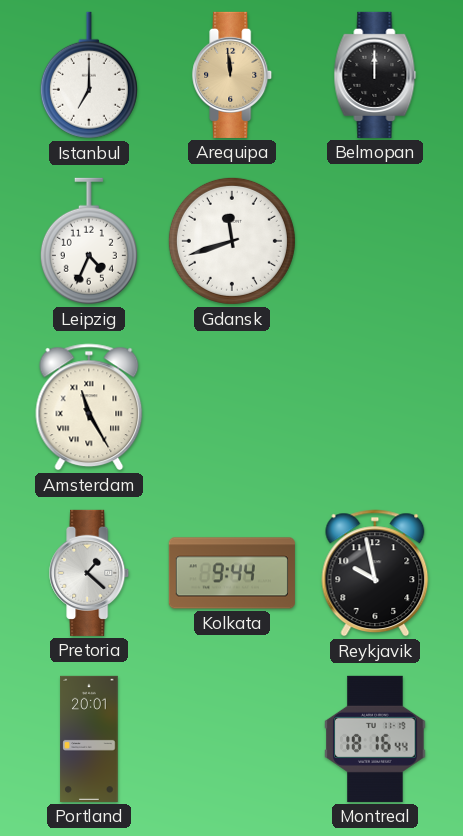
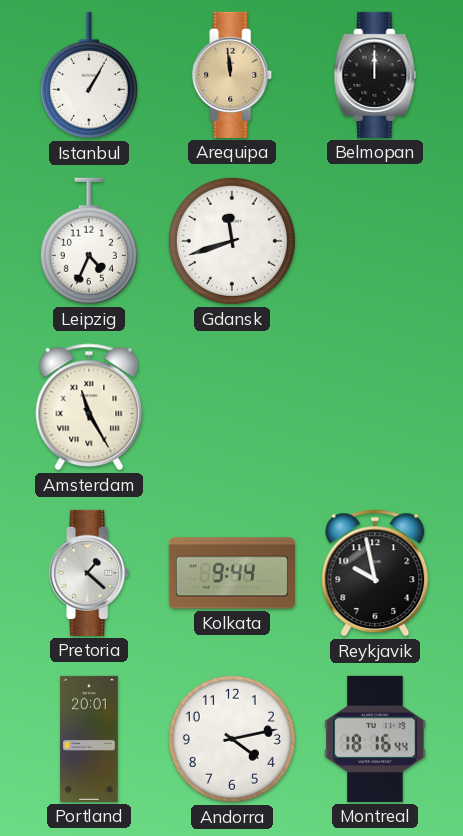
Istanbul: 7:00 -> 1:05
Andorra: none -> 4:13
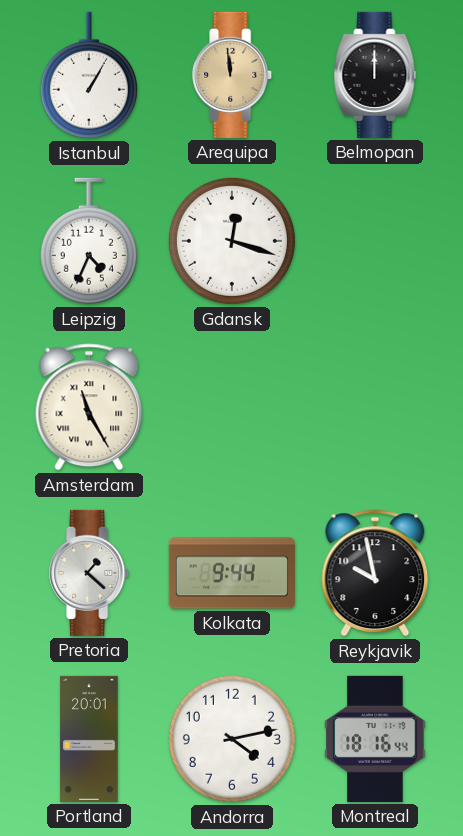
Gdansk: 11:42 -> 12:18
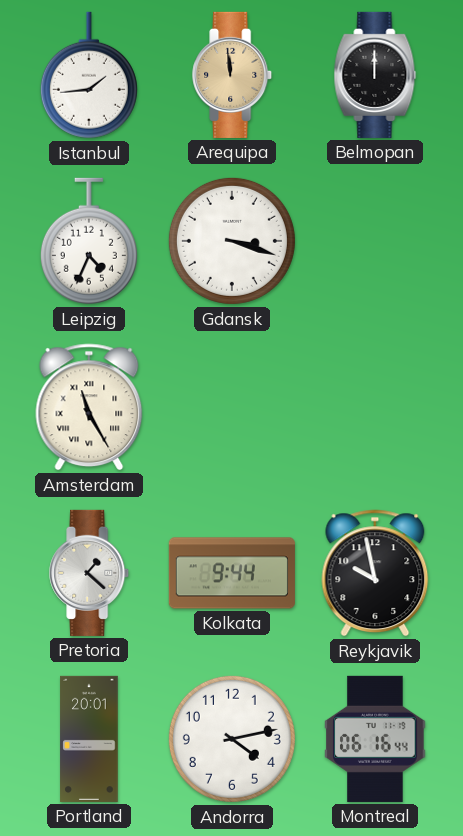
Istanbul: 1:05 -> 1:44
Gdansk: 12:18 -> 3:18
Montreal: 18:16 -> 06:16
